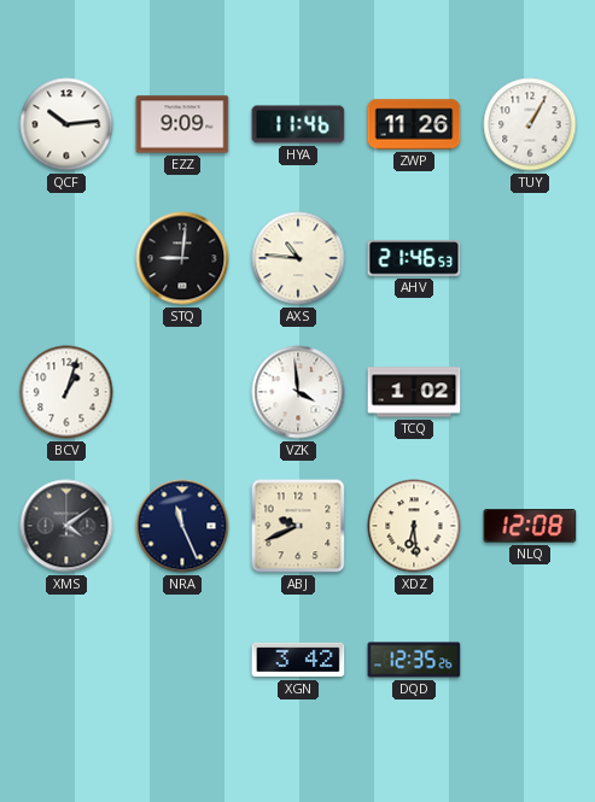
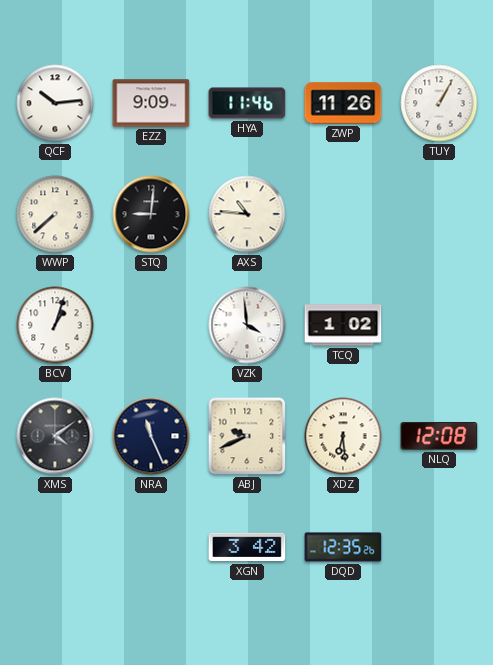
WWP: none -> 7:38
AHV: 21:46 -> none
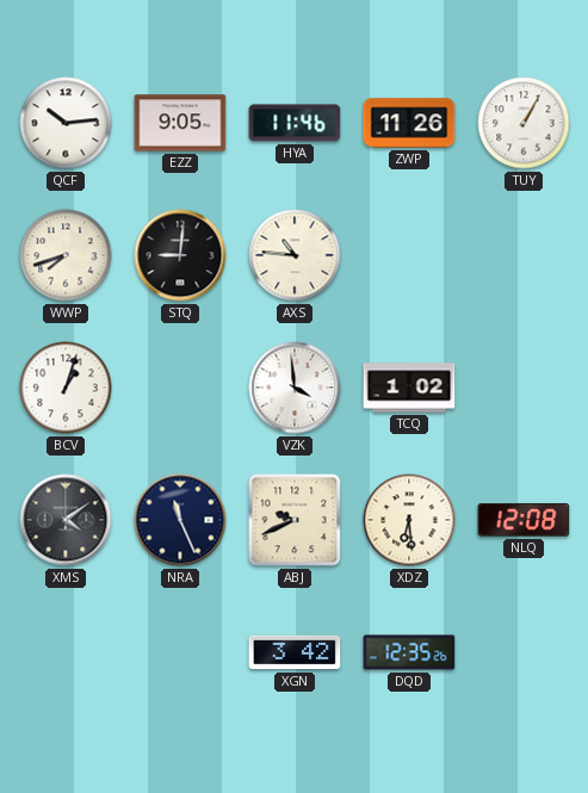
EZZ: 9:09 -> 9:05
WWP: 7:38 -> 7:42
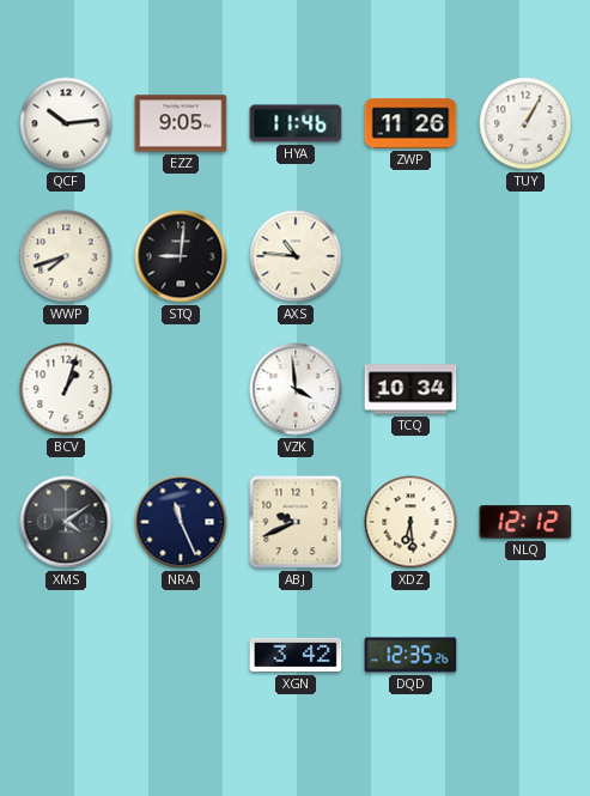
TCQ: 1:02 -> 10:34
NLQ: 12:08 -> 12:12
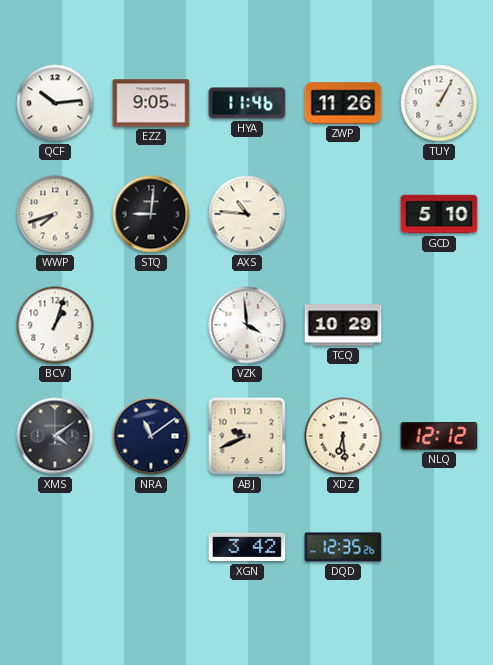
GCD: none -> 5:10
TCQ: 10:34 -> 10:29
NRA: 11:26 -> 11:09
